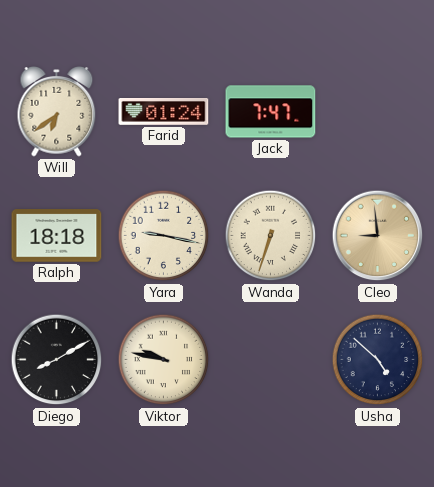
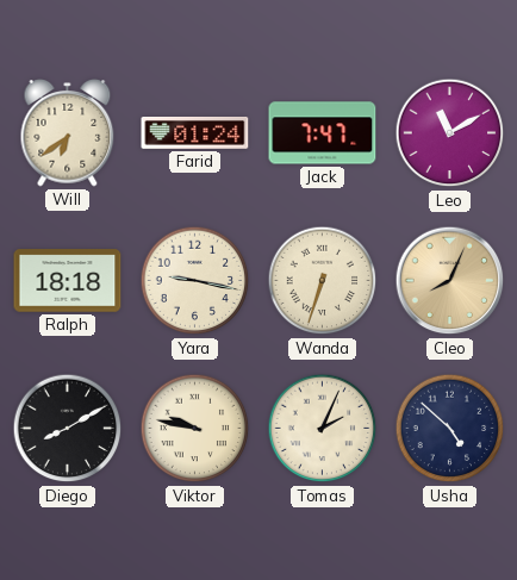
Leo: none -> 11:10
Cleo: 8:59 -> 8:04
Tomas: none -> 2:04
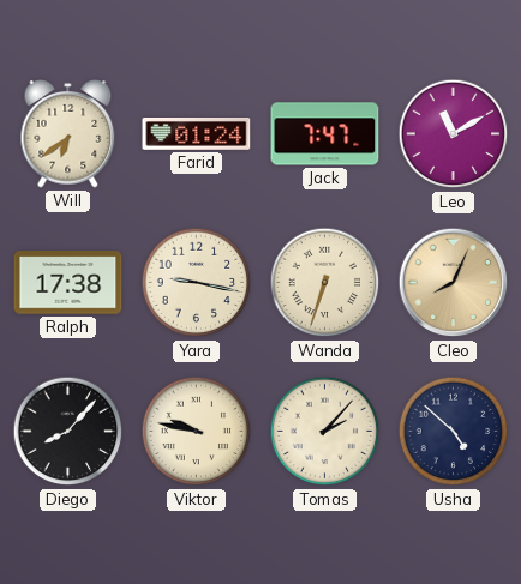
Ralph: 18:18 -> 17:38
Diego: 8:10 -> 8:07
Tomas: 2:04 -> 2:07
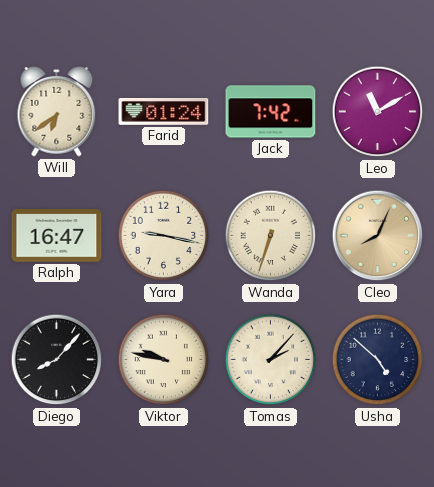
Jack: 7:47 -> 7:42
Ralph: 17:38 -> 16:47
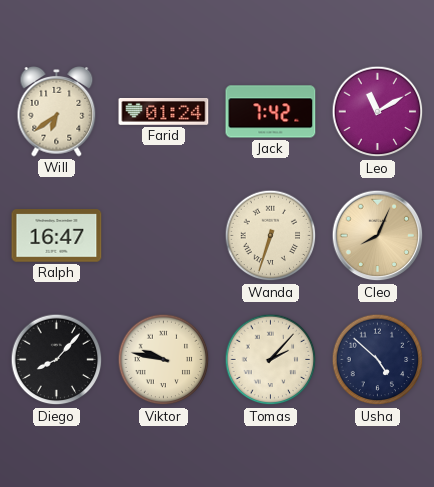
Yara: 9:17 -> none
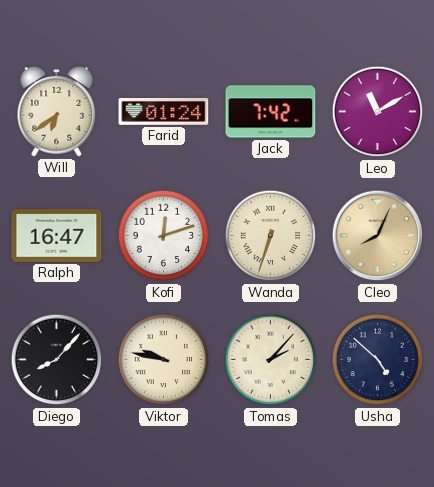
Kofi: none -> 12:12
